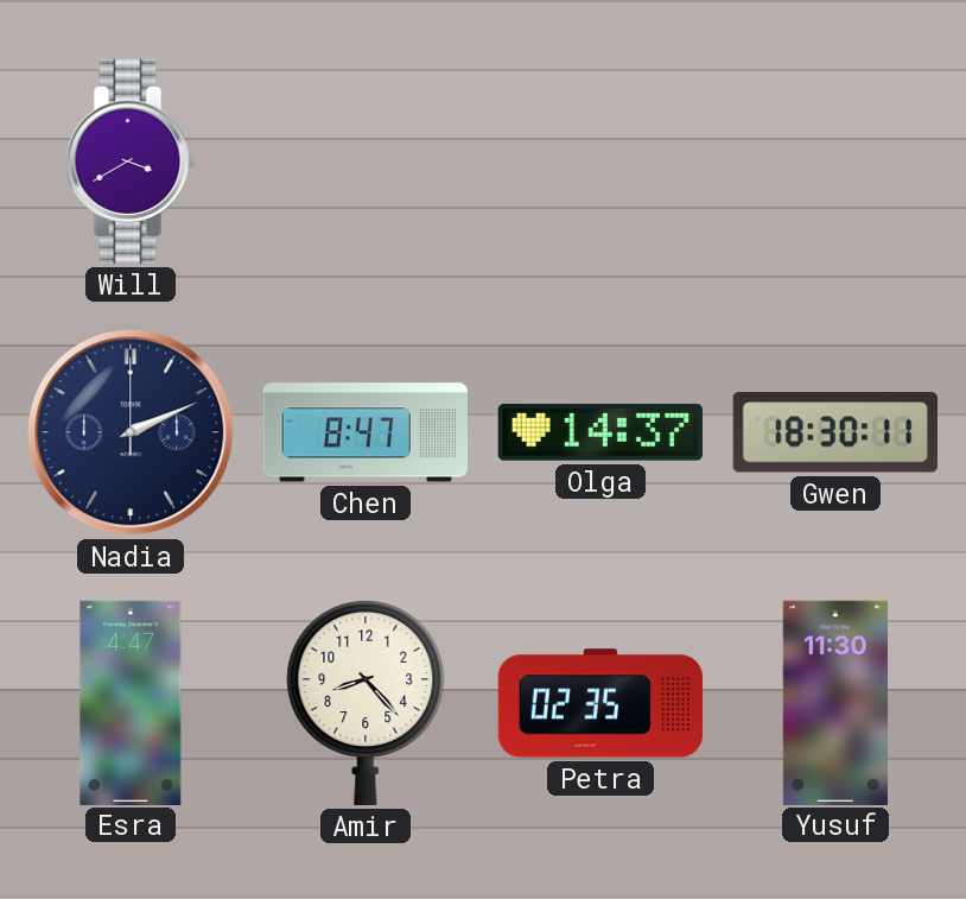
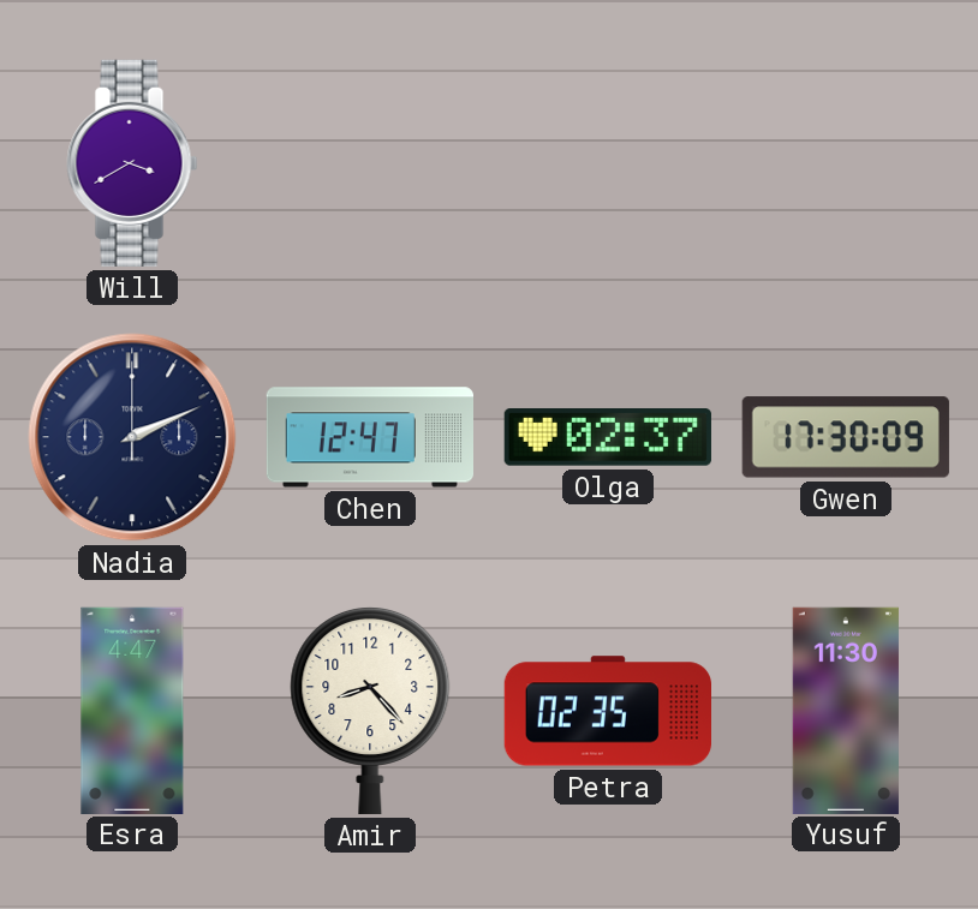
Chen: 8:47 -> 12:47
Olga: 14:37 -> 02:37
Gwen: 18:30 -> 17:30
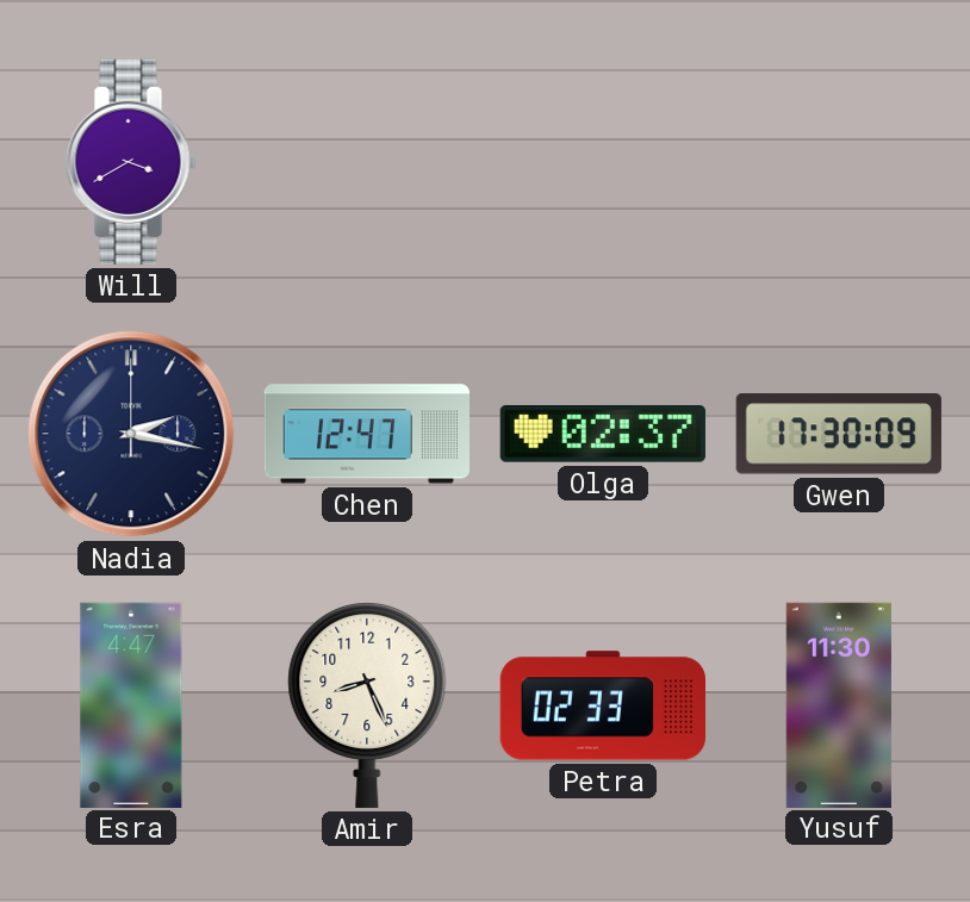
Nadia: 2:11 -> 2:17
Amir: 8:23 -> 8:26
Petra: 02:35 -> 02:33
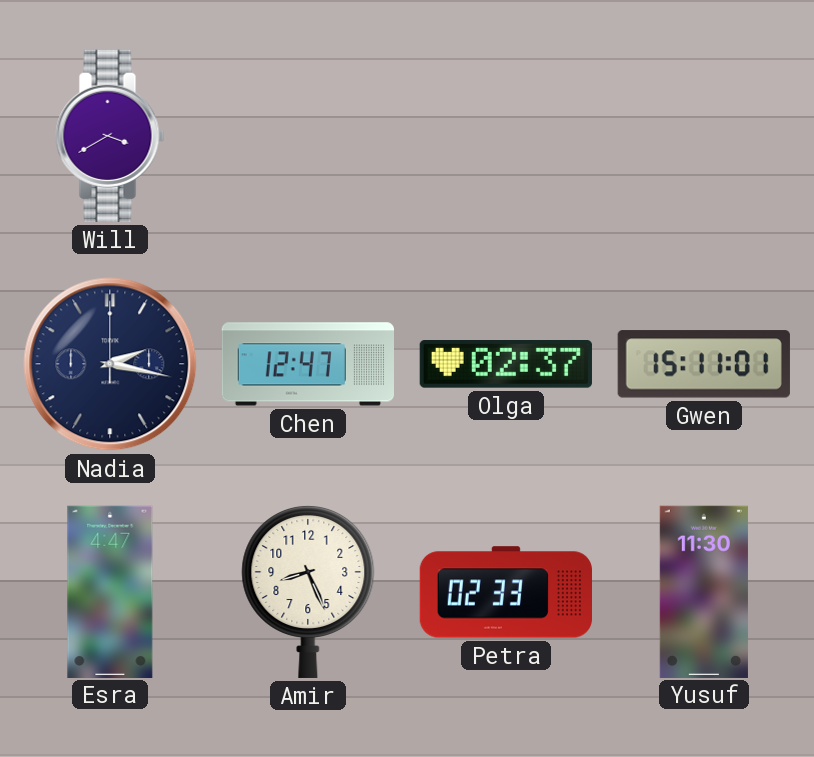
Gwen: 17:30 -> 15:11
